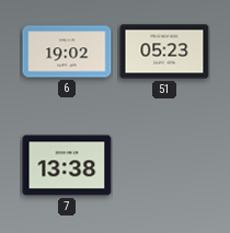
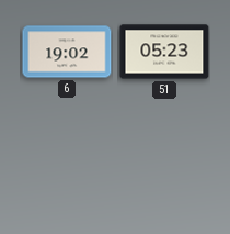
7: 13:38 -> none
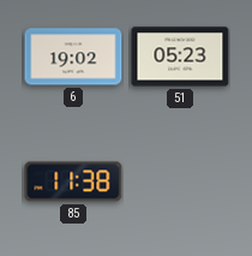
85: none -> 11:38
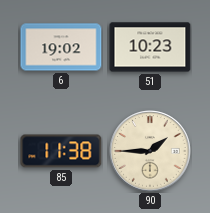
51: 05:23 -> 10:23
90: none -> 1:45
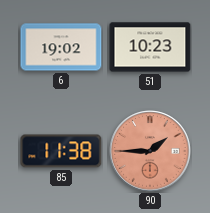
90 dial: cream -> salmon
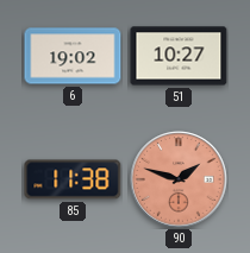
51: 10:23 -> 10:27
90: 1:45 -> 1:48
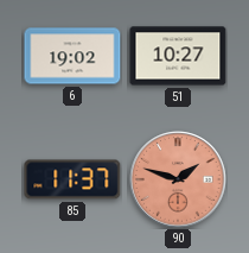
85: 11:38 -> 11:37
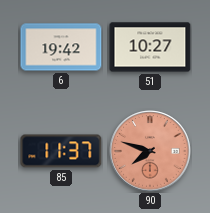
6: 19:02 -> 19:42
90: 1:48 -> 7:48
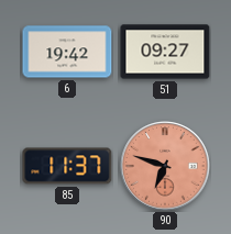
51: 10:27 -> 09:27
90: 7:48 -> 6:48
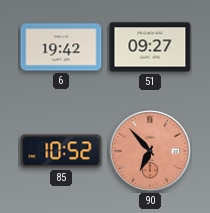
85: 11:37 -> 10:52
90: 6:48 -> 6:53
